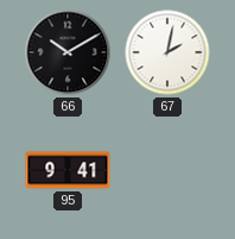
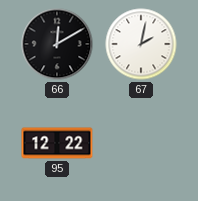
66: 10:10 -> 12:10
95: 9:41 -> 12:22
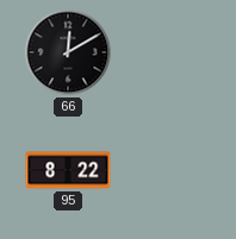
67: 2:02 -> none
95: 12:22 -> 8:22
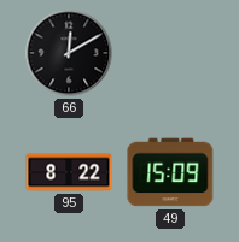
49: none -> 15:09
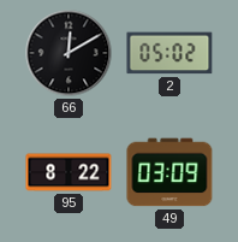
2: none -> 05:02
49: 15:09 -> 03:09
